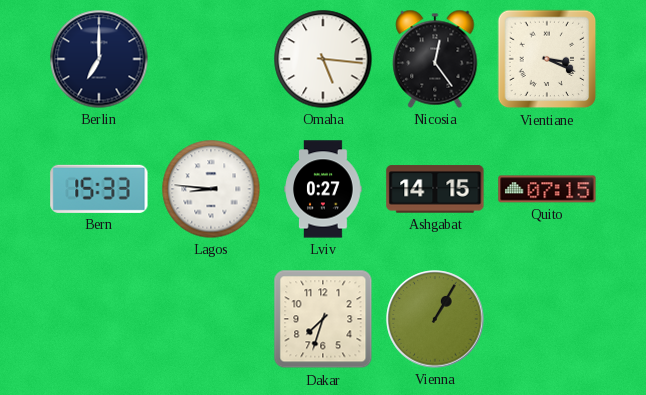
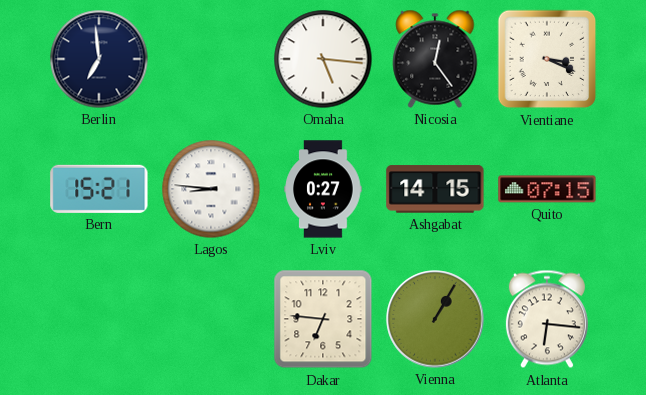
Berlin: 7:00 -> 6:59
Bern: 15:33 -> 15:21
Dakar: 7:33 -> 6:46
Atlanta: none -> 6:16
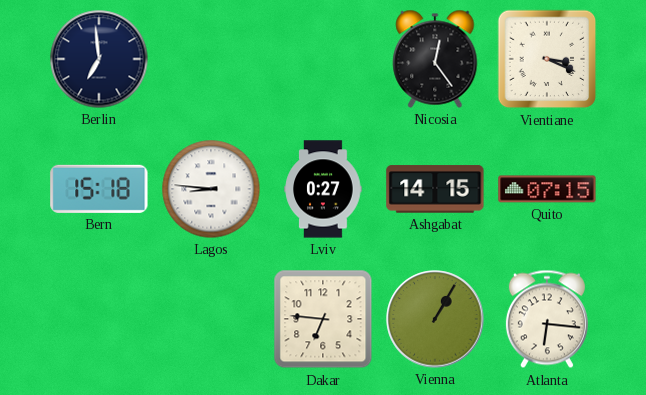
Omaha: 5:16 -> none
Bern: 15:21 -> 15:18
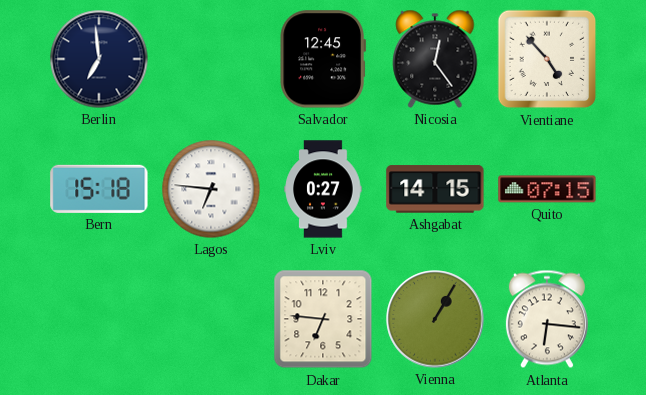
Salvador: none -> 12:45
Vientiane: 3:19 -> 4:53
Lagos: 8:46 -> 6:46
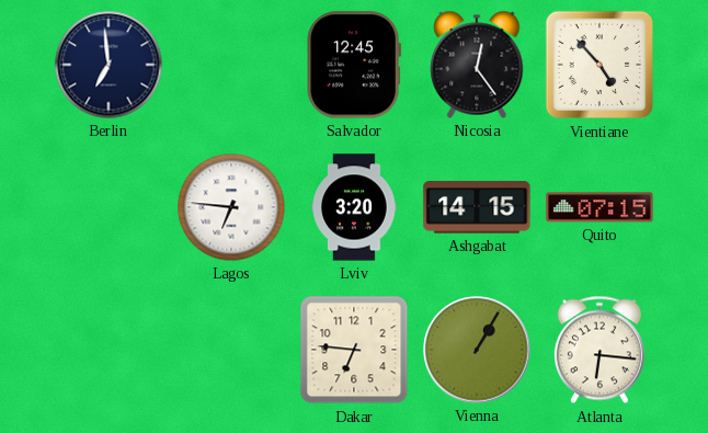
Bern: 15:18 -> none
Lviv: 0:27 -> 3:20
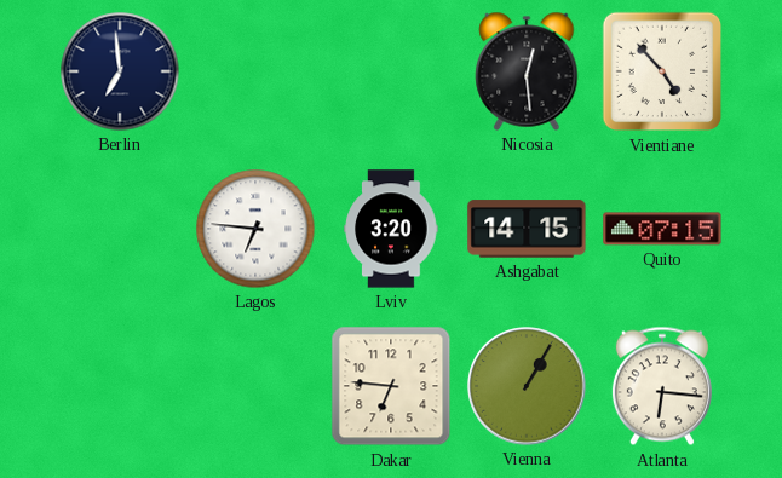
Salvador: 12:45 -> none
Nicosia: 12:24 -> 12:29
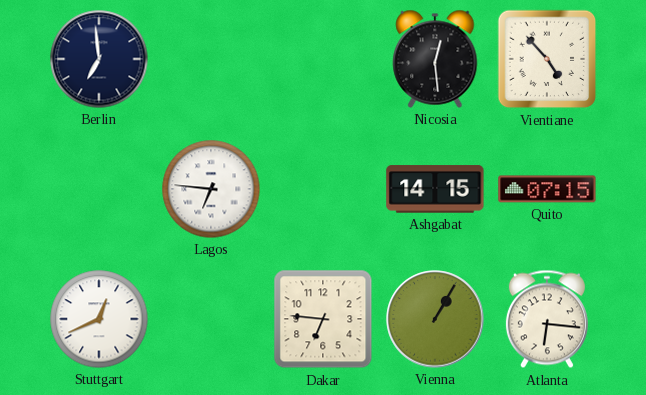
Lviv: 3:20 -> none
Stuttgart: none -> 12:41
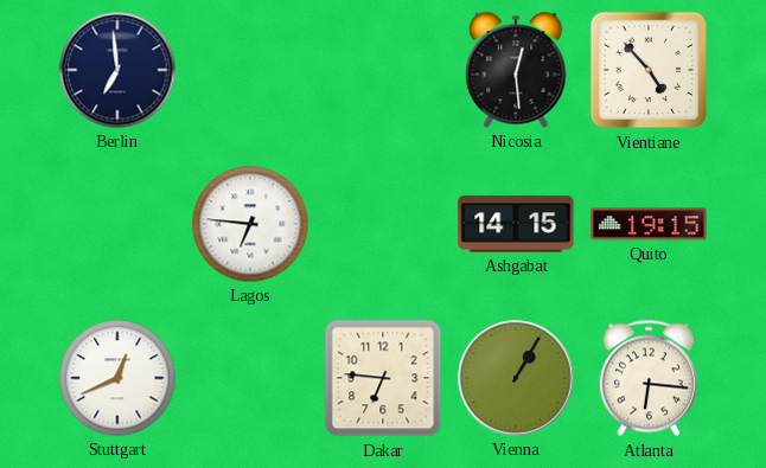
Quito: 07:15 -> 19:15
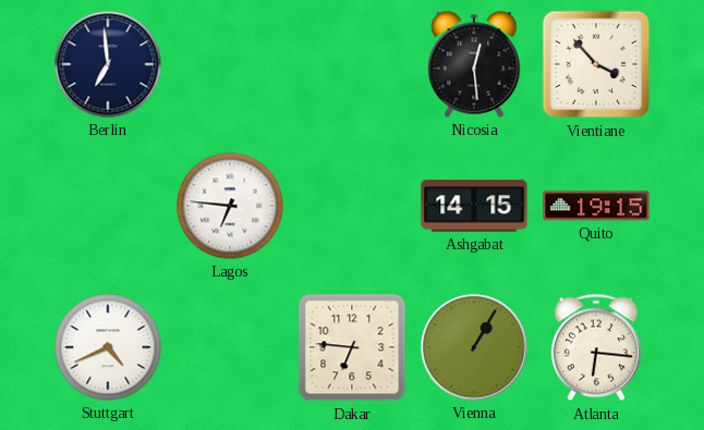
Vientiane: 4:53 -> 3:53
Stuttgart: 12:41 -> 4:41
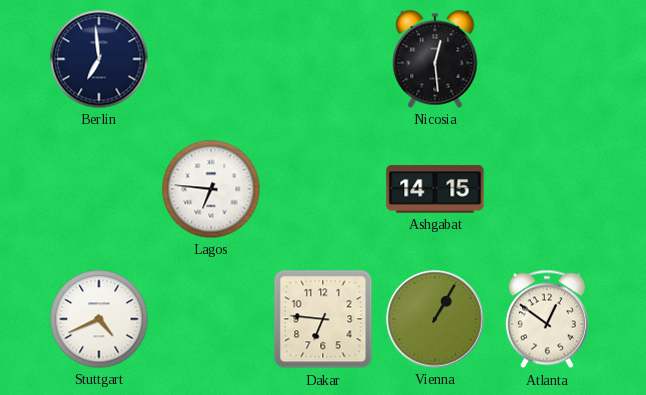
Vientiane: 3:53 -> none
Quito: 19:15 -> none
Atlanta: 6:16 -> 12:51
